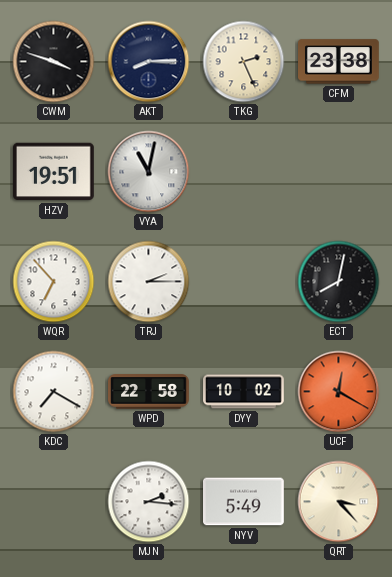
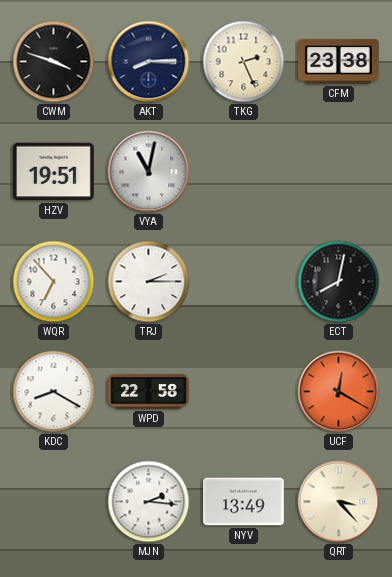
KDC: 7:20 -> 8:20
DYY: 10:02 -> none
NYV: 5:49 -> 13:49
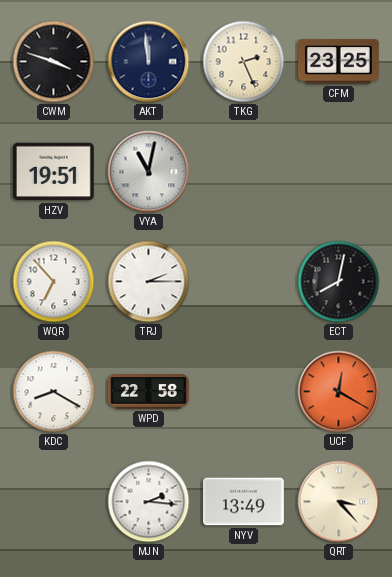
AKT: 8:15 -> 11:59
CFM: 23:38 -> 23:25
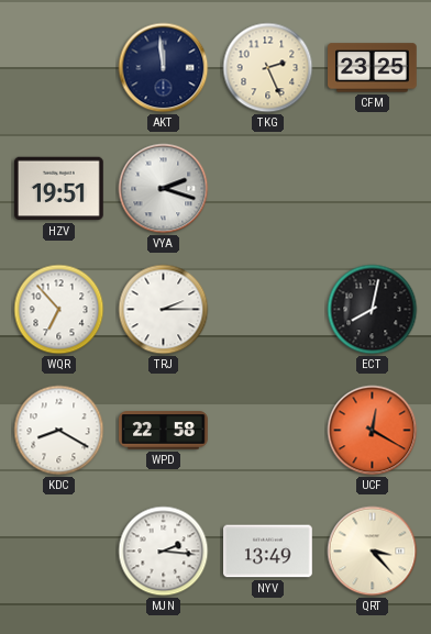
CWM: 3:48 -> none
VYA: 11:02 -> 2:18
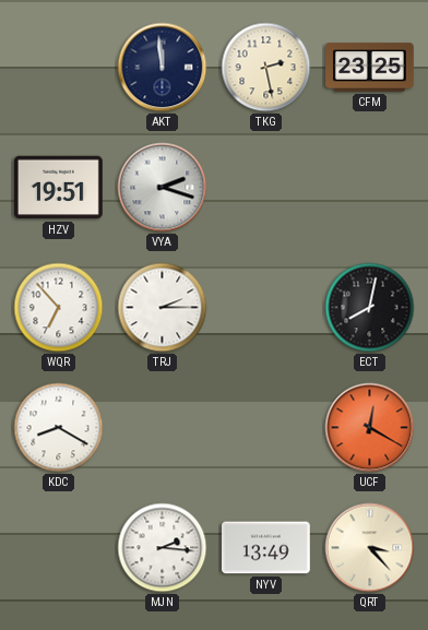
TKG: 2:26 -> 2:28
WPD: 22:58 -> none
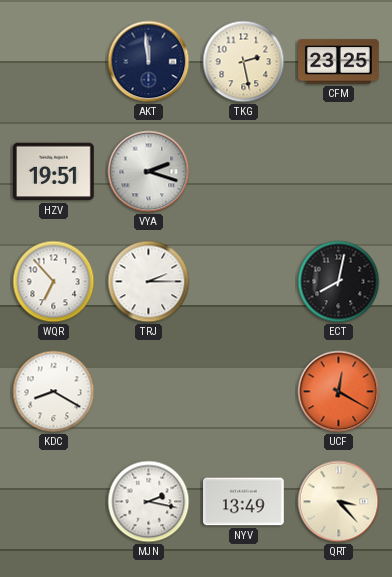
MJN: 2:16 -> 2:17
